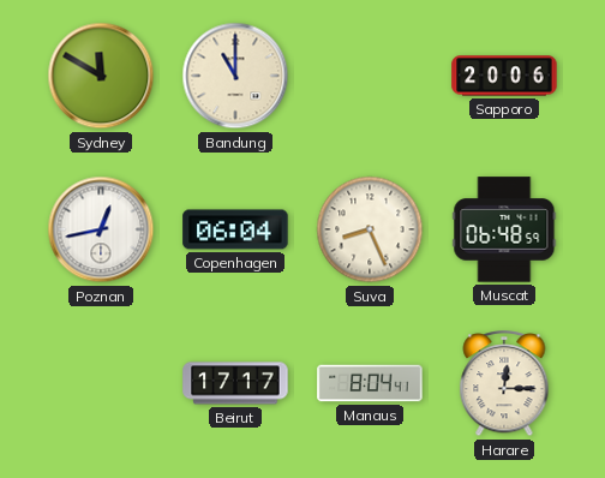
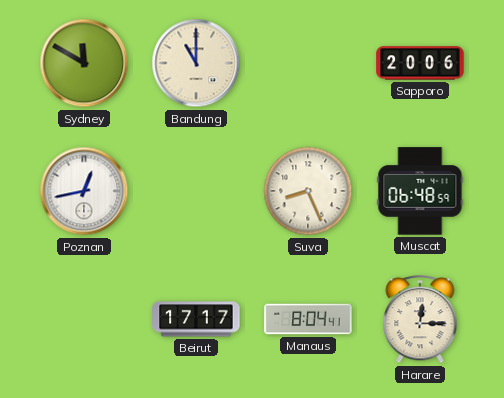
Copenhagen: 06:04 -> none
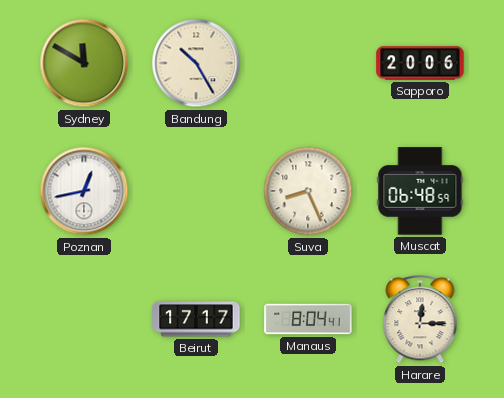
Bandung: 11:00 -> 10:25
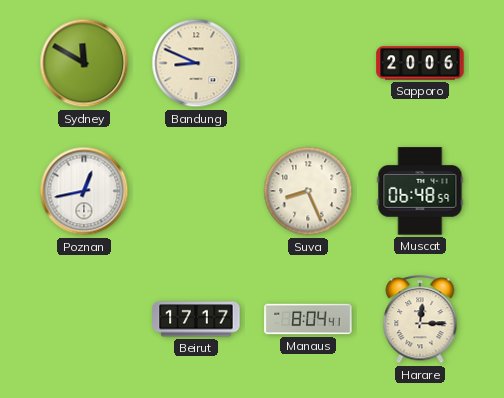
Bandung: 10:25 -> 8:49
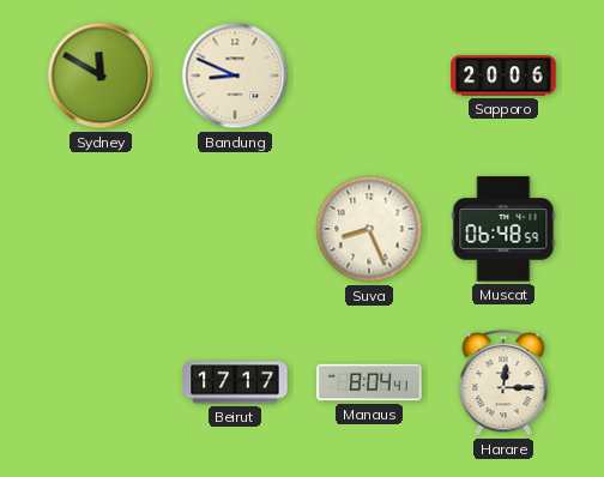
Poznan: 12:43 -> none
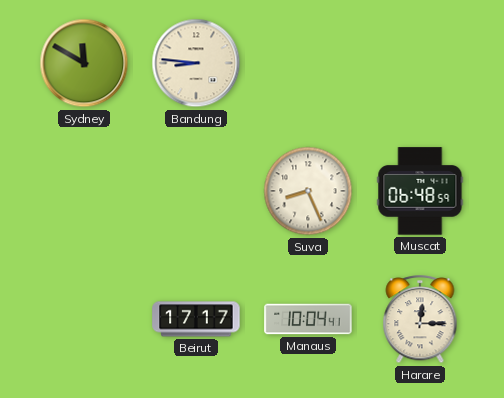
Bandung: 8:49 -> 8:46
Sapporo: 20:06 -> none
Manaus: 8:04 -> 10:04
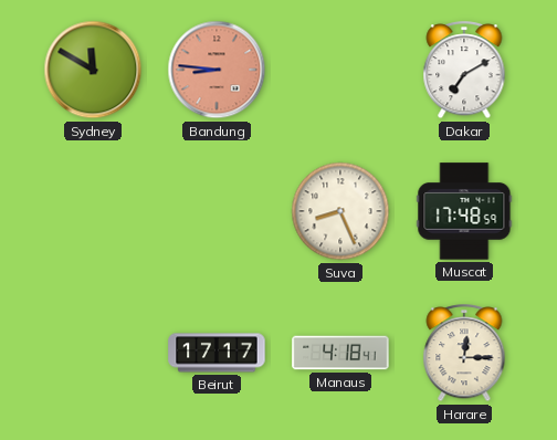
Bandung dial: cream -> salmon
Dakar: none -> 7:10
Muscat: 06:48 -> 17:48
Manaus: 10:04 -> 4:18
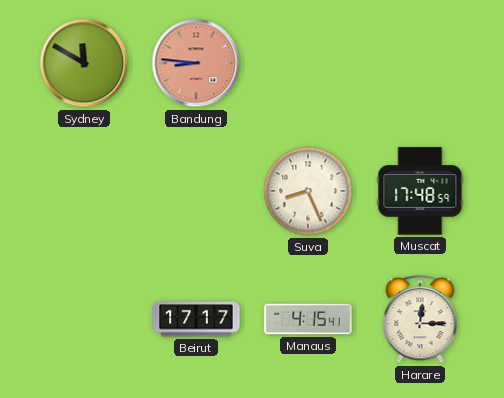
Dakar: 7:10 -> none
Manaus: 4:18 -> 4:15
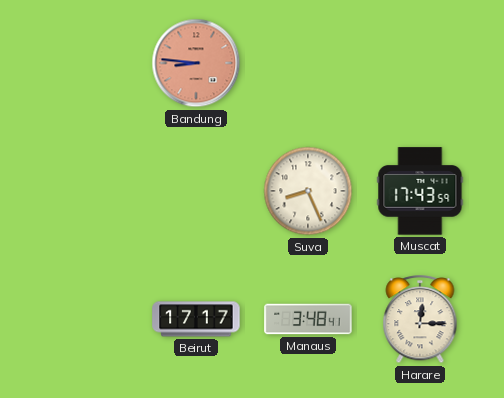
Sydney: 11:50 -> none
Muscat: 17:48 -> 17:43
Manaus: 4:15 -> 3:48
